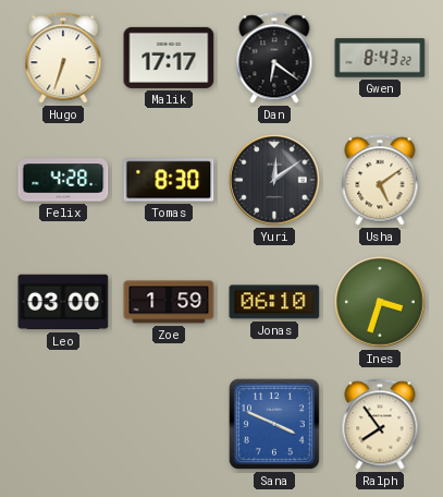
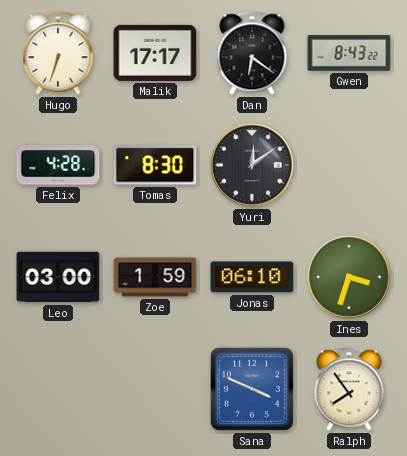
Usha: 5:09 -> none
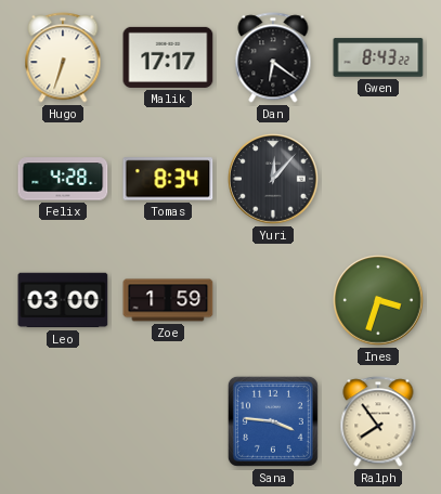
Tomas: 8:30 -> 8:34
Yuri: 12:09 -> 12:07
Jonas: 06:10 -> none
Sana: 3:49 -> 3:46
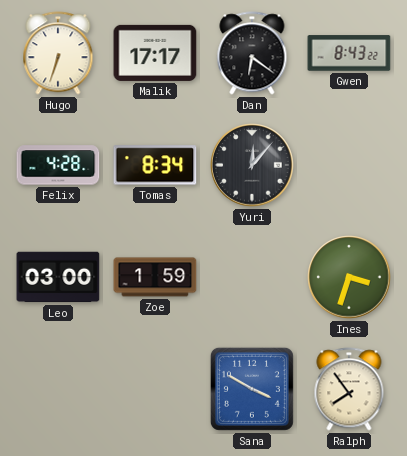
Sana: 3:46 -> 3:50
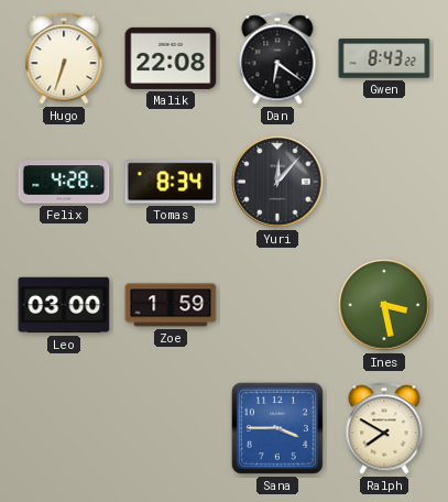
Malik: 17:17 -> 22:08
Ines: 3:33 -> 3:28
Sana: 3:50 -> 3:45
Ralph: 7:54 -> 7:50
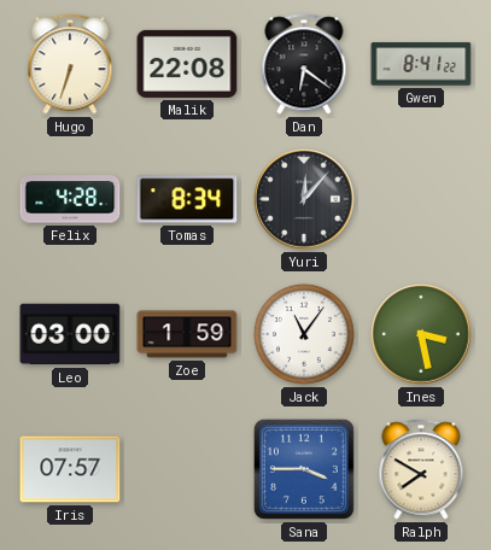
Gwen: 8:43 -> 8:41
Jack: none -> 11:06
Iris: none -> 07:57
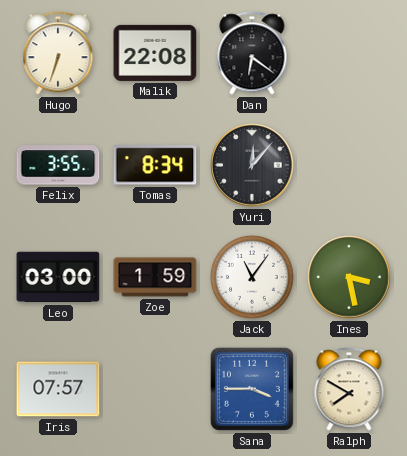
Gwen: 8:41 -> none
Felix: 4:28 -> 3:55
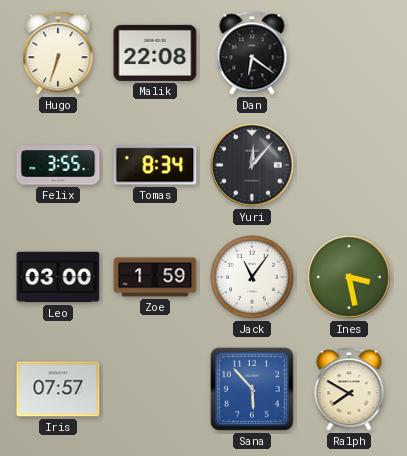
Sana: 3:45 -> 5:53
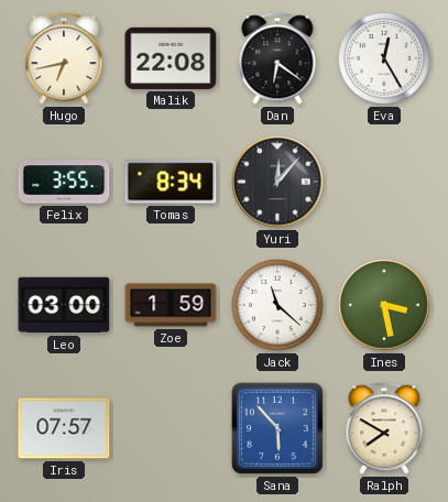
Hugo: 6:33 -> 6:43
Eva: none -> 12:25
Jack: 11:06 -> 11:22
